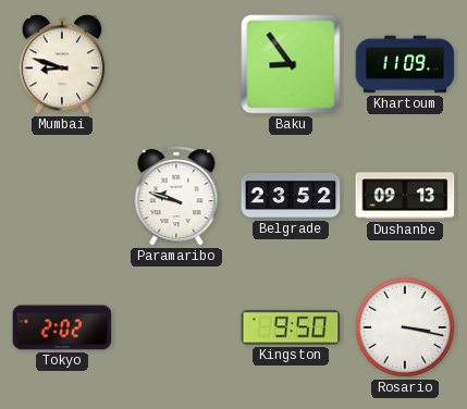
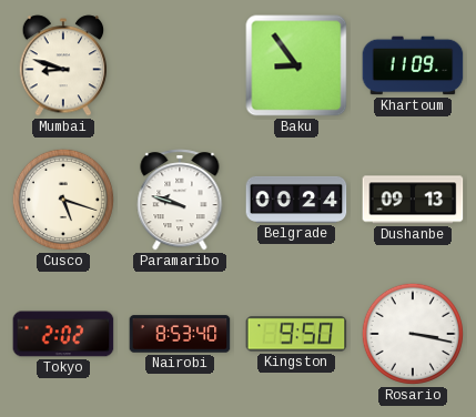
Cusco: none -> 5:18
Belgrade: 23:52 -> 00:24
Nairobi: none -> 8:53
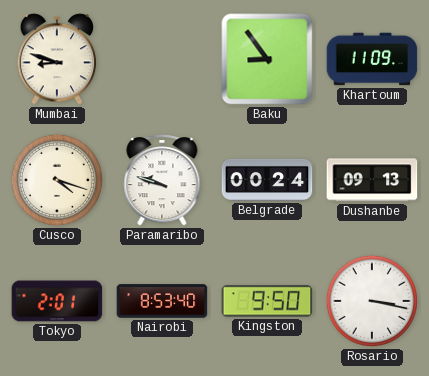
Cusco: 5:18 -> 4:18
Tokyo: 2:02 -> 2:01
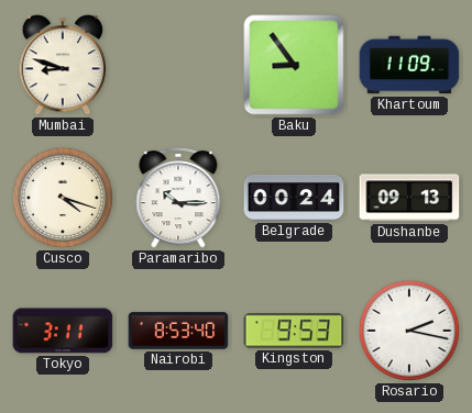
Paramaribo: 9:48 -> 10:15
Tokyo: 2:01 -> 3:11
Kingston: 9:50 -> 9:53
Rosario: 3:17 -> 2:17
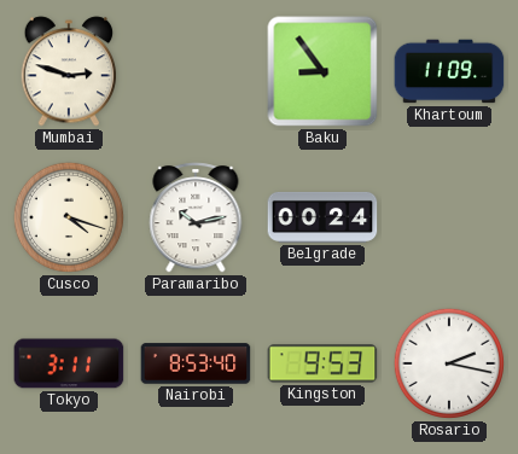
Mumbai: 8:48 -> 2:48
Paramaribo: 10:15 -> 10:13
Dushanbe: 09:13 -> none
